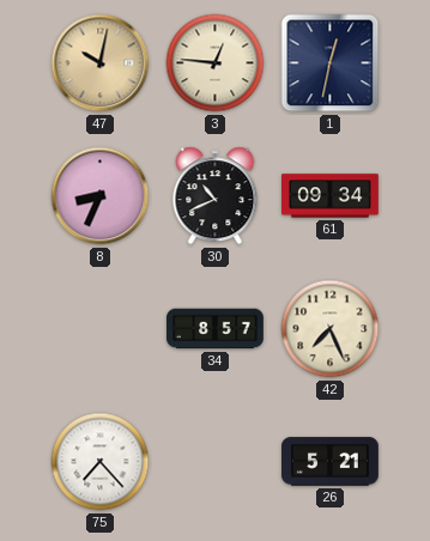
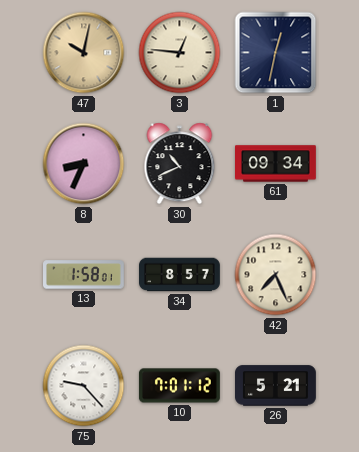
13: none -> 1:58
75: 7:23 -> 9:23
10: none -> 7:01
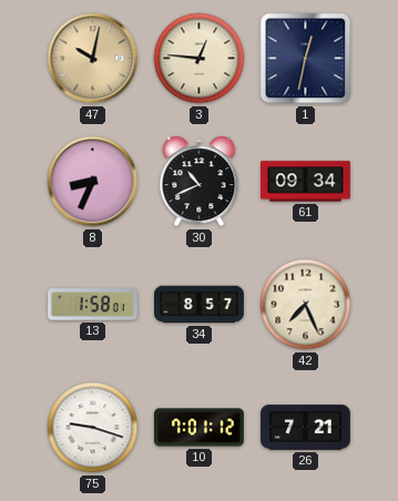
75: 9:23 -> 9:18
26: 5:21 -> 7:21
